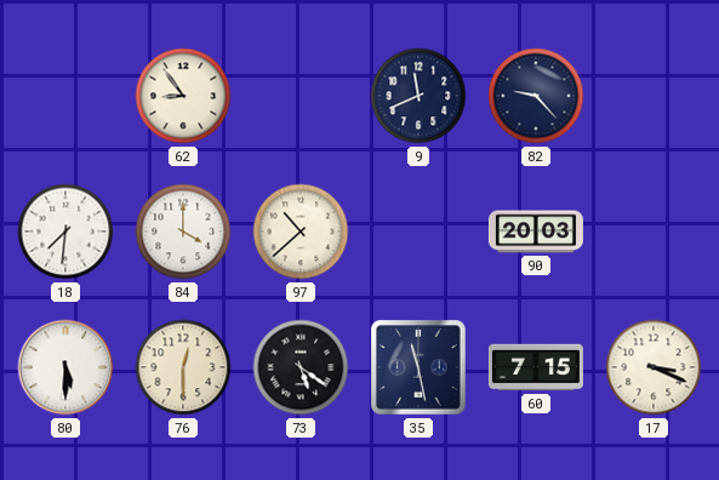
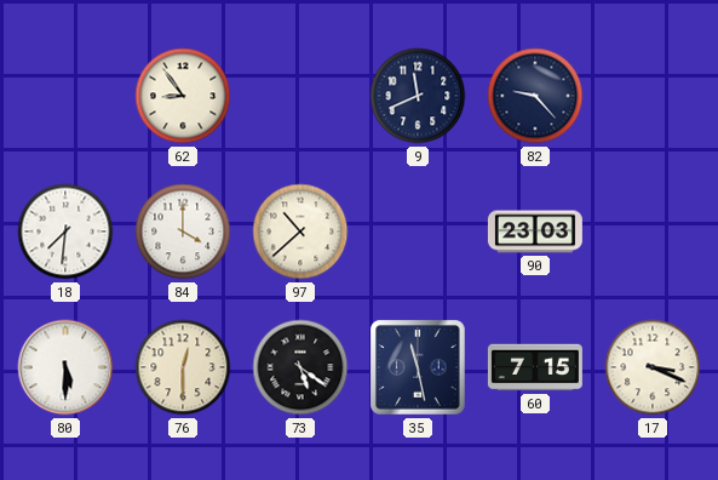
90: 20:03 -> 23:03
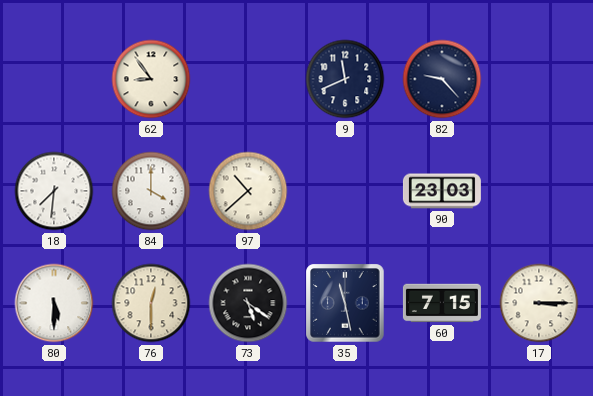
17: 3:19 -> 3:15
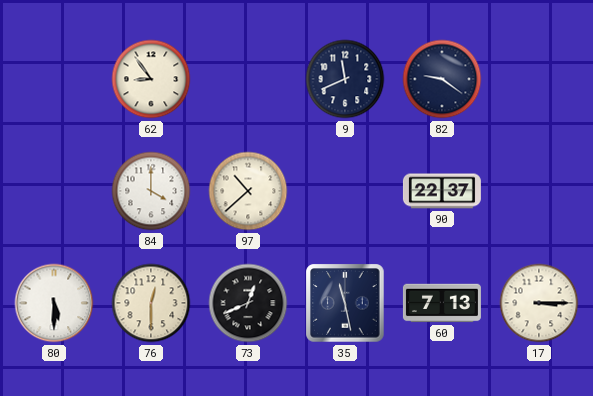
82: 9:23 -> 9:21
18: 7:31 -> none
90: 23:03 -> 22:37
73: 5:21 -> 12:41
60: 7:15 -> 7:13
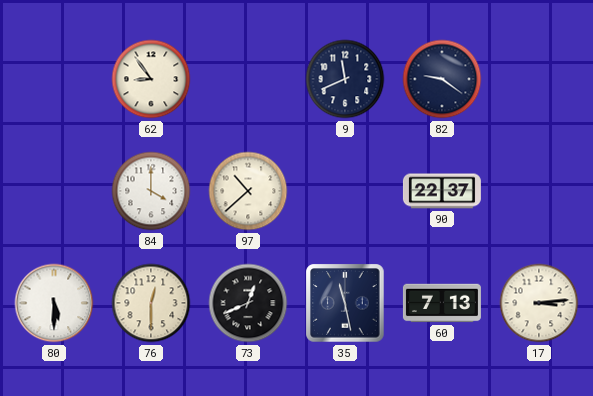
17: 3:15 -> 3:14
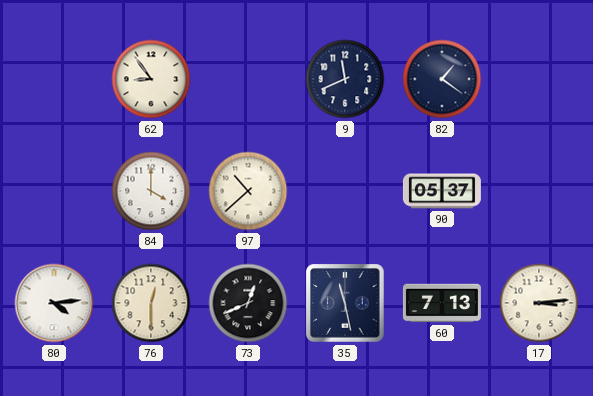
82: 9:21 -> 1:21
90: 22:37 -> 05:37
80: 5:30 -> 4:14
